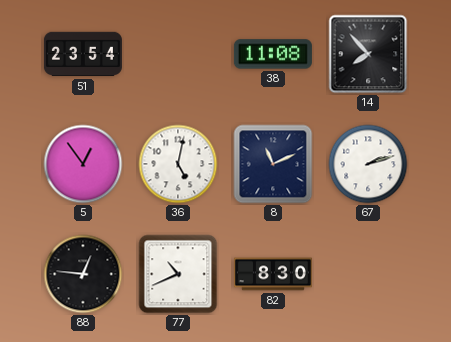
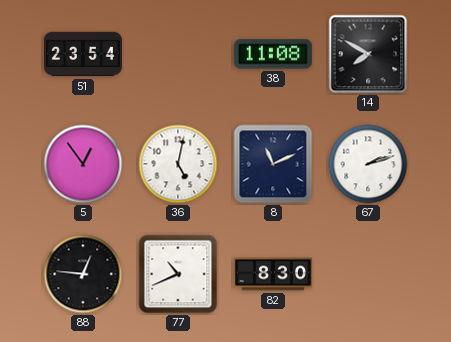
14: 7:53 -> 7:50
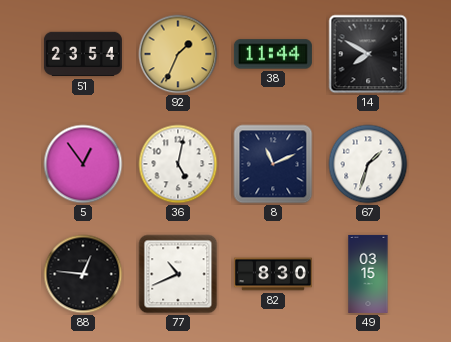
92: none -> 1:34
38: 11:08 -> 11:44
67: 2:12 -> 1:33
49: none -> 03:15
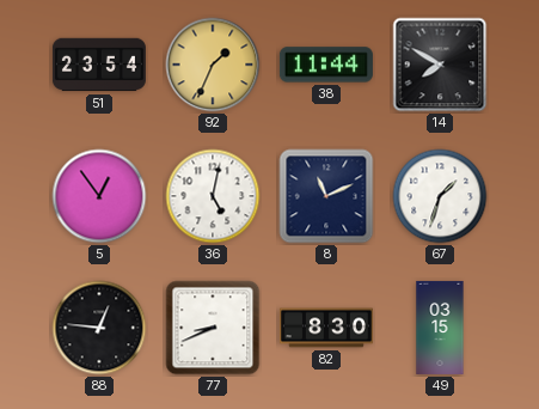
77: 10:41 -> 8:41
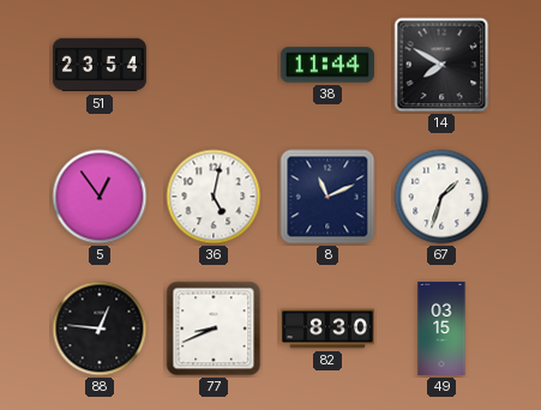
92: 1:34 -> none
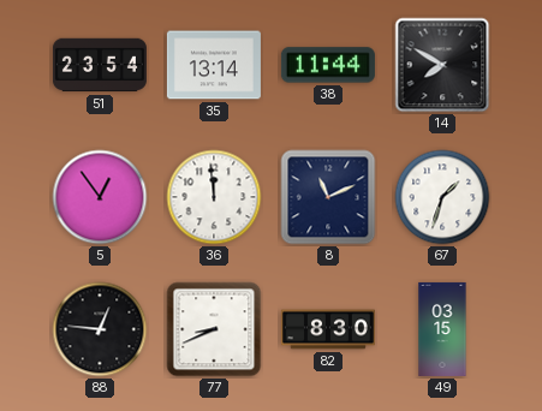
35: none -> 13:14
36: 5:02 -> 11:59
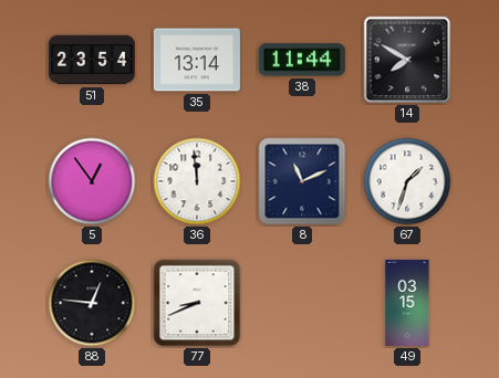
82: 8:30 -> none
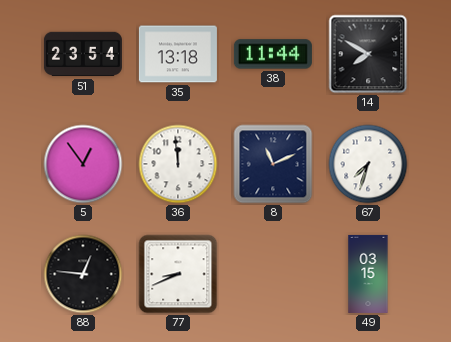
35: 13:14 -> 13:18
67: 1:33 -> 7:33
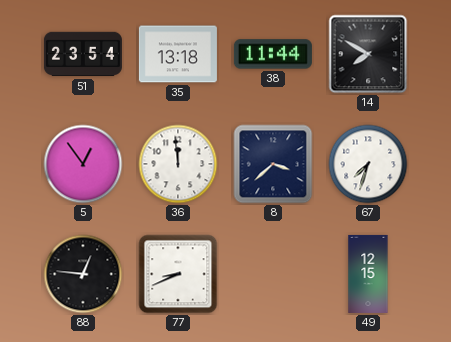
8: 11:11 -> 3:38
49: 03:15 -> 12:15
